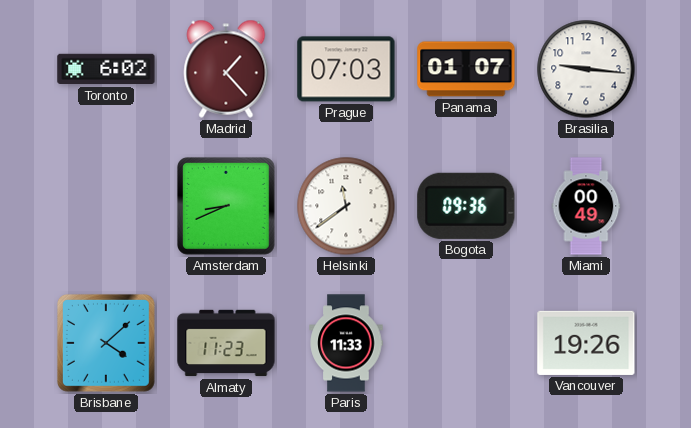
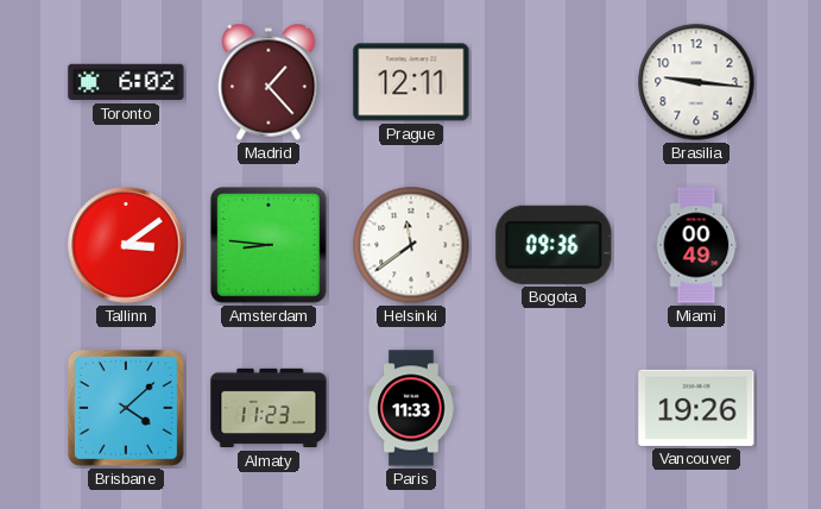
Prague: 07:03 -> 12:11
Panama: 01:07 -> none
Tallinn: none -> 3:09
Amsterdam: 8:41 -> 8:46
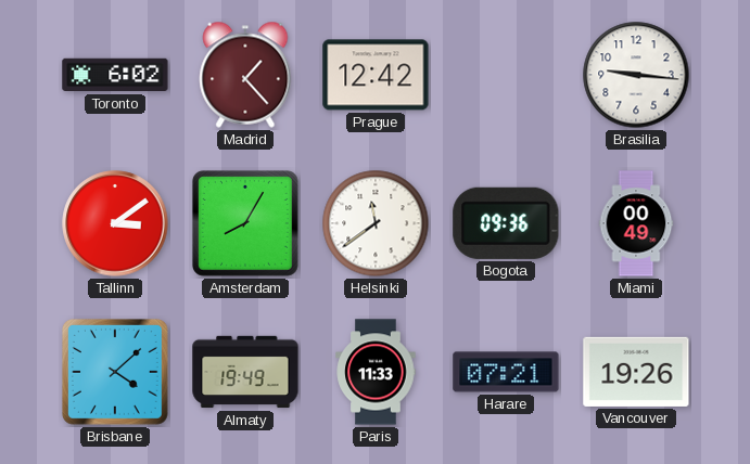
Prague: 12:11 -> 12:42
Amsterdam: 8:46 -> 8:05
Almaty: 11:23 -> 19:49
Harare: none -> 07:21
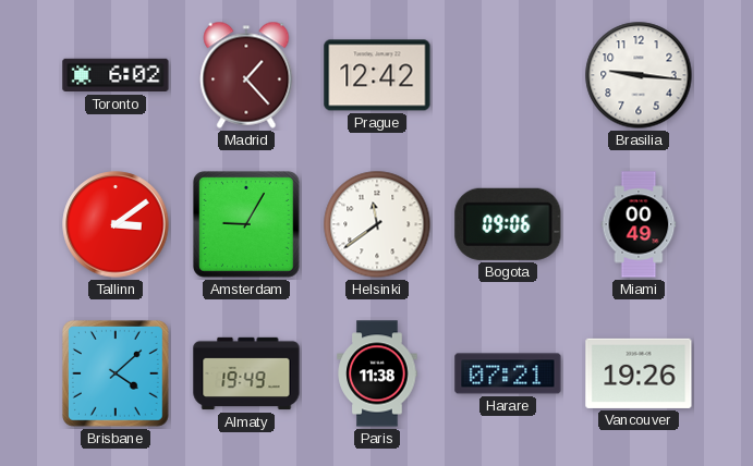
Amsterdam: 8:05 -> 9:05
Bogota: 09:36 -> 09:06
Paris: 11:33 -> 11:38
